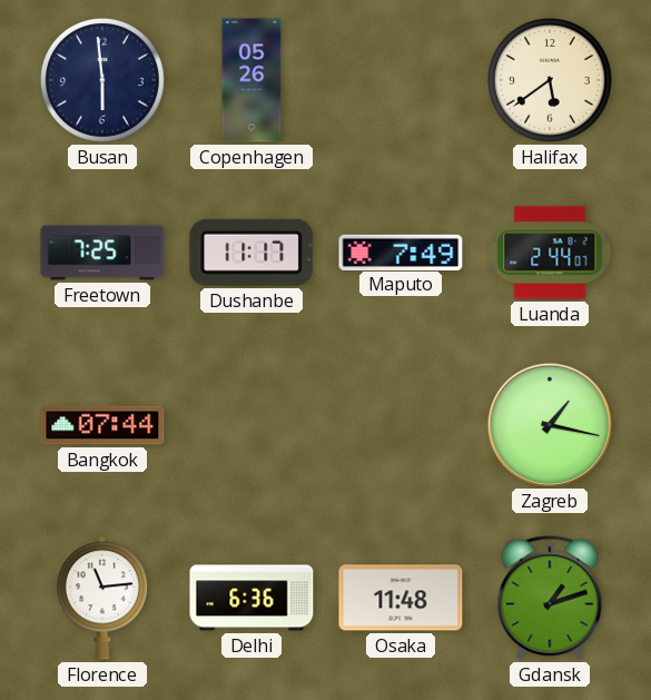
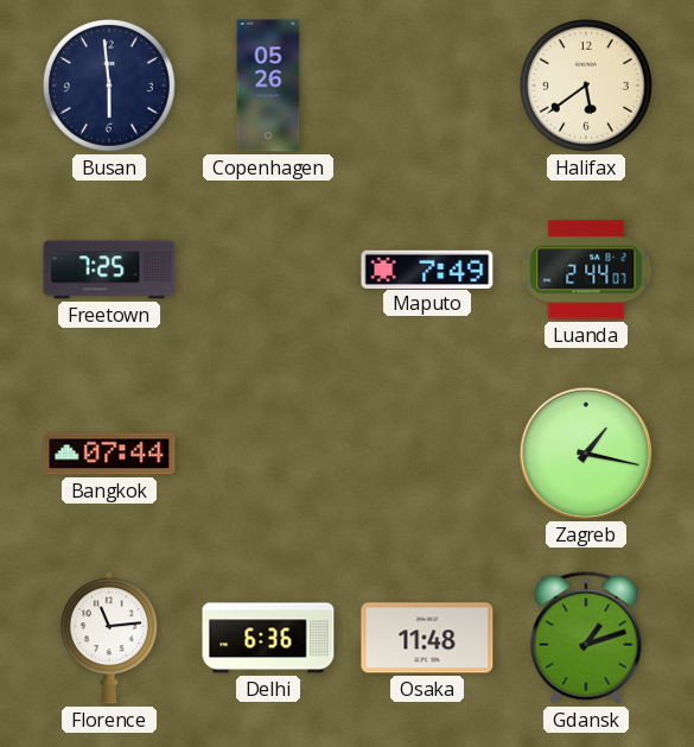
Dushanbe: 11:17 -> none
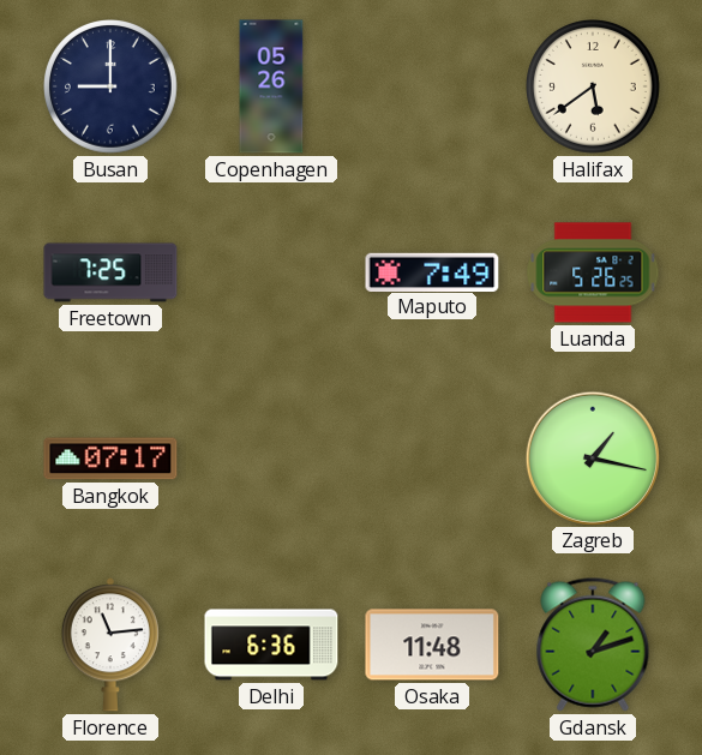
Busan: 5:59 -> 9:00
Luanda: 2:44 -> 5:26
Bangkok: 07:44 -> 07:17
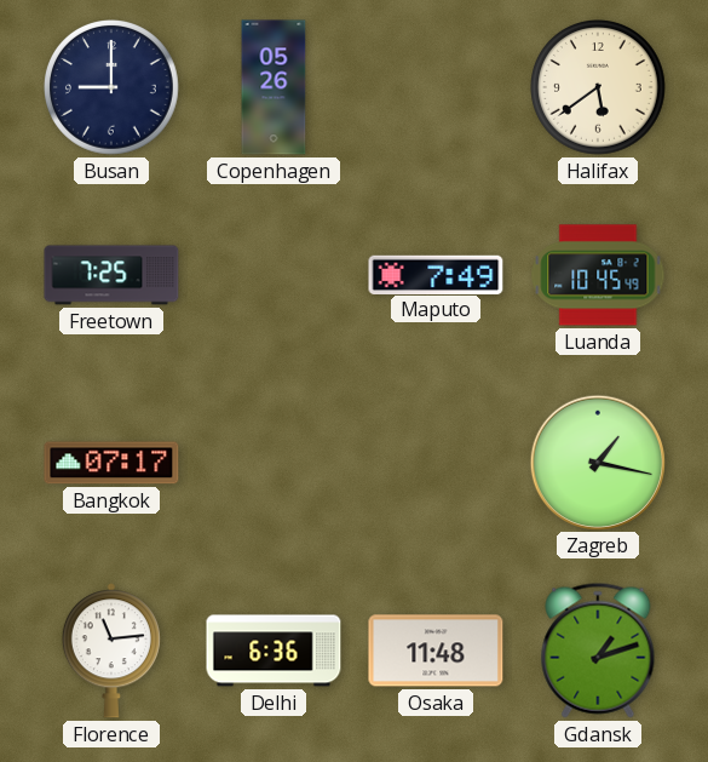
Luanda: 5:26 -> 10:45
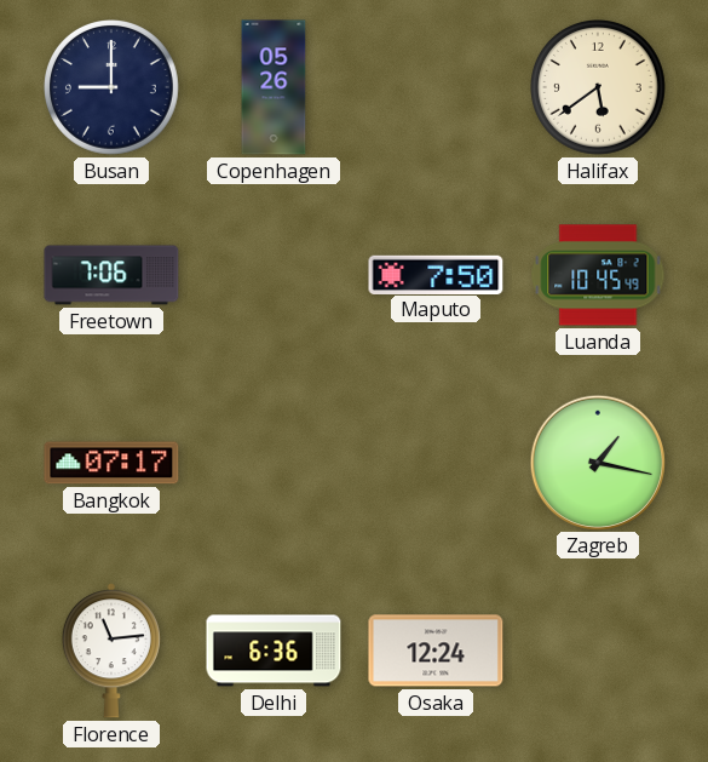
Freetown: 7:25 -> 7:06
Maputo: 7:49 -> 7:50
Osaka: 11:48 -> 12:24
Gdansk: 1:12 -> none
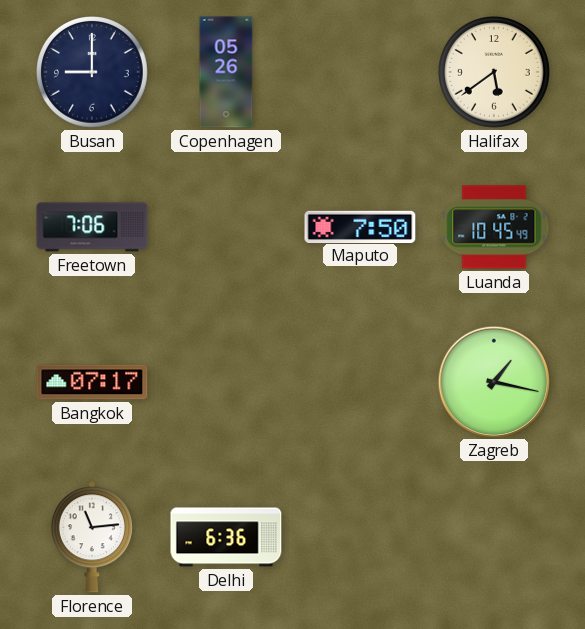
Osaka: 12:24 -> none
